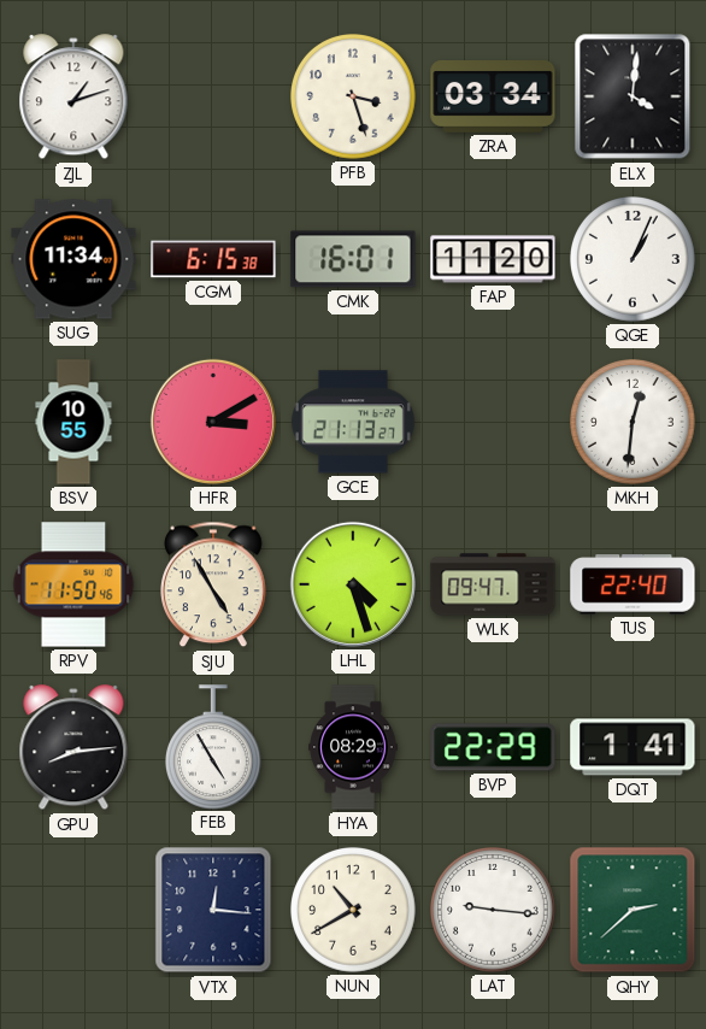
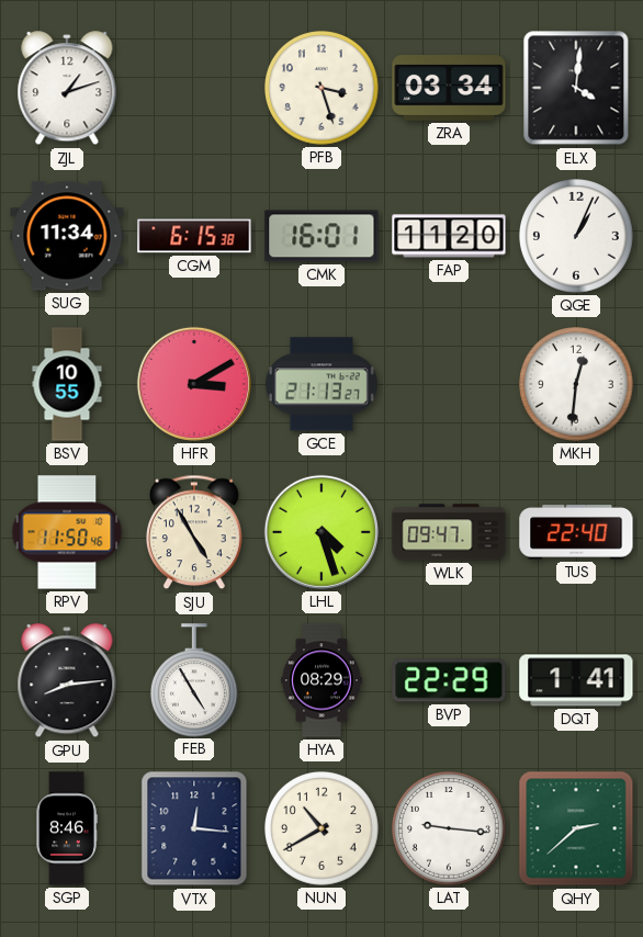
SGP: none -> 8:46
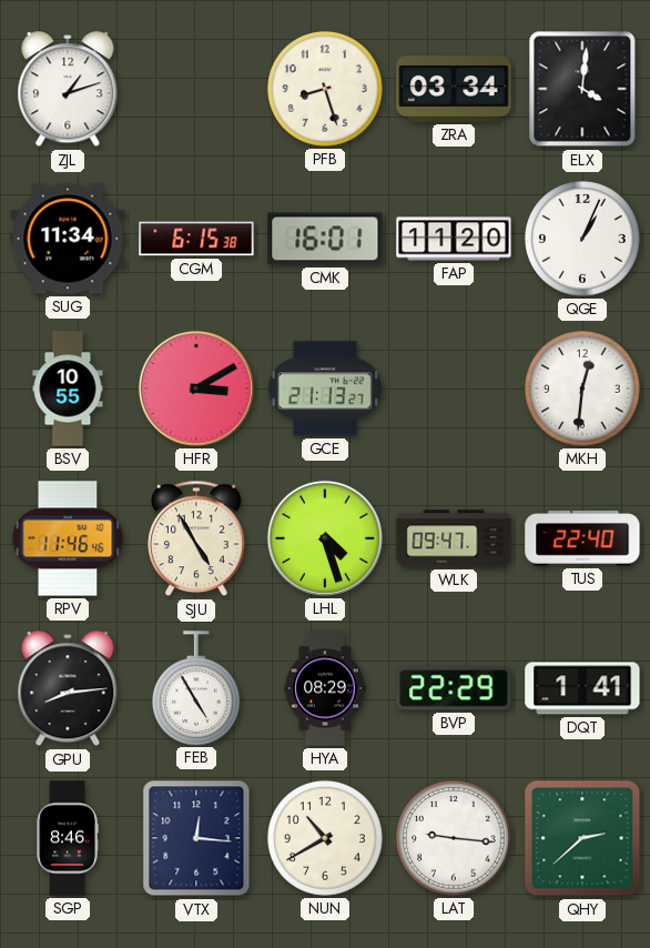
PFB: 3:27 -> 8:27
RPV: 11:50 -> 11:46
